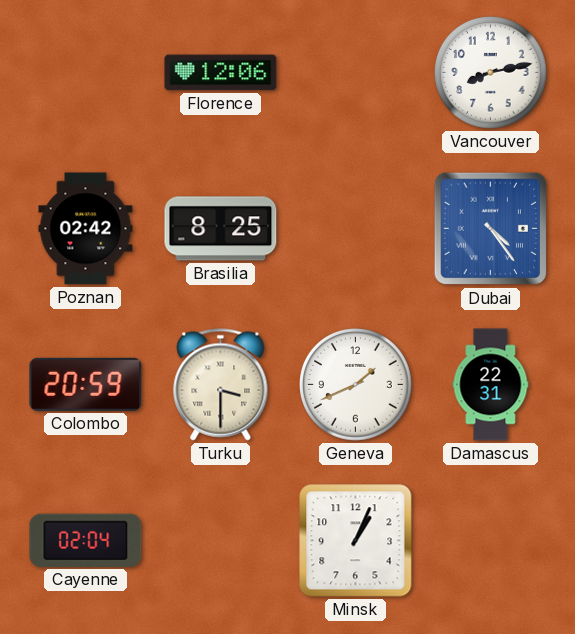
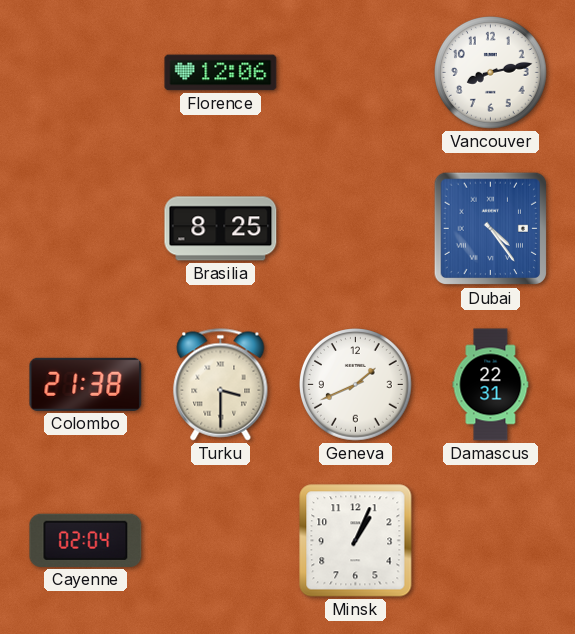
Poznan: 02:42 -> none
Colombo: 20:59 -> 21:38
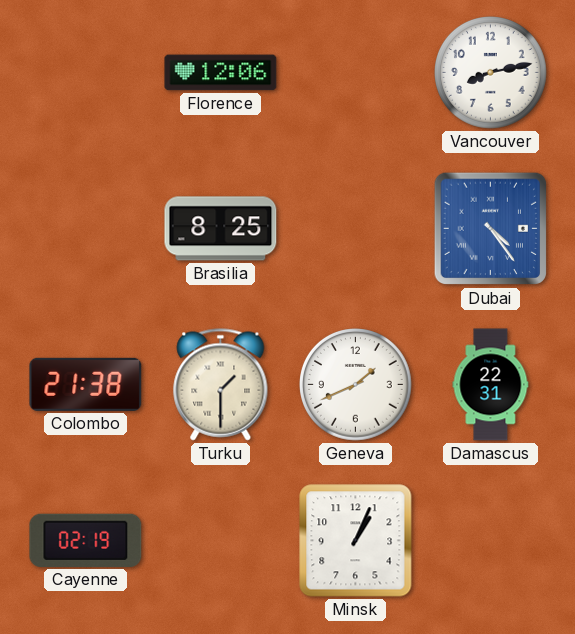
Turku: 3:30 -> 1:30
Cayenne: 02:04 -> 02:19
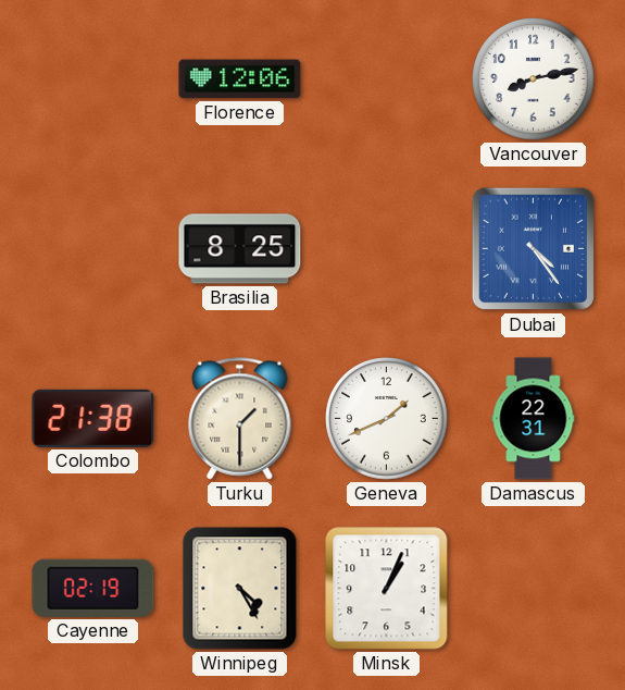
Winnipeg: none -> 4:25
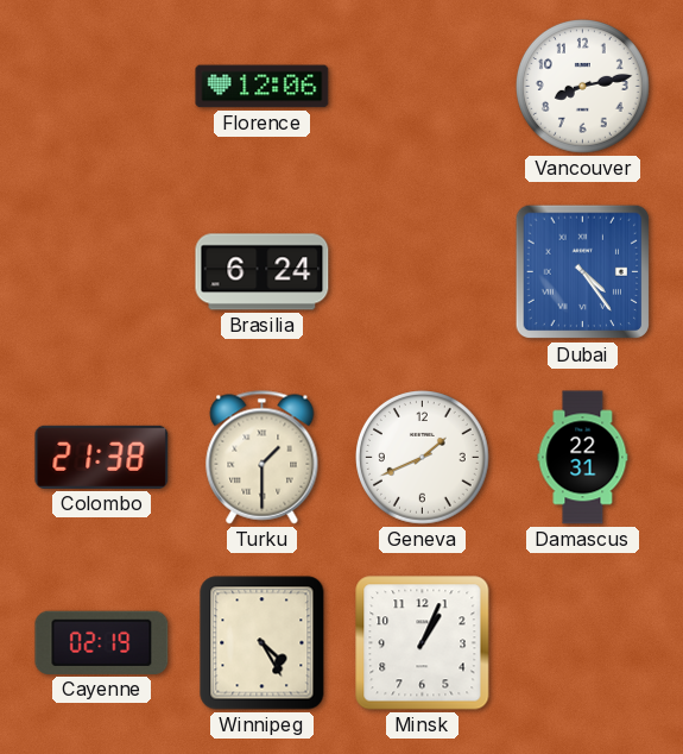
Brasilia: 8:25 -> 6:24
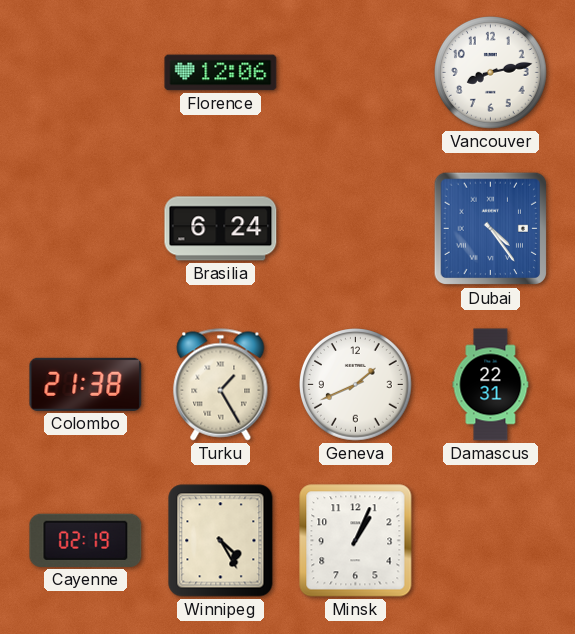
Turku: 1:30 -> 1:25
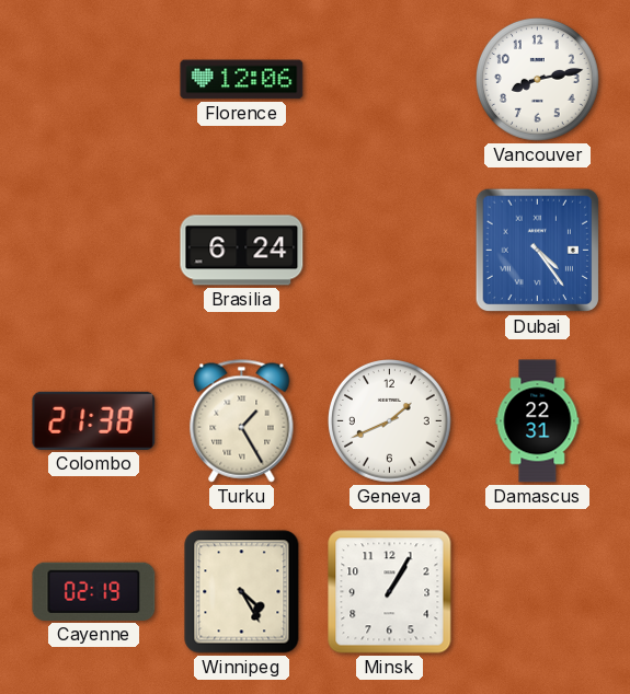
Minsk: 1:04 -> 1:05
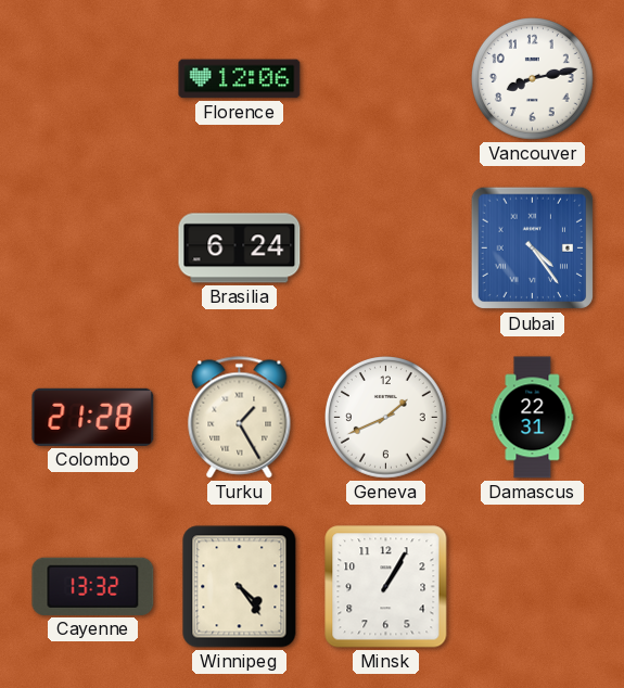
Colombo: 21:38 -> 21:28
Cayenne: 02:19 -> 13:32
Winnipeg: 4:25 -> 4:24
